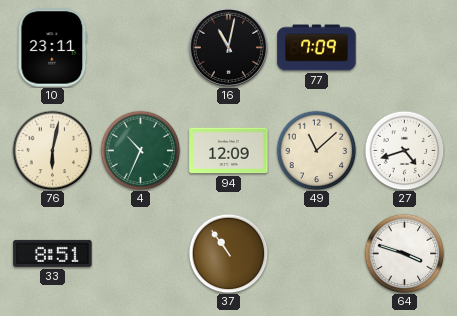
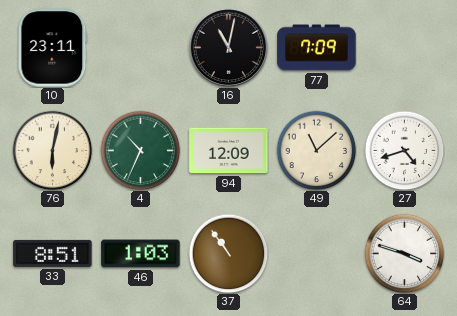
46: none -> 1:03
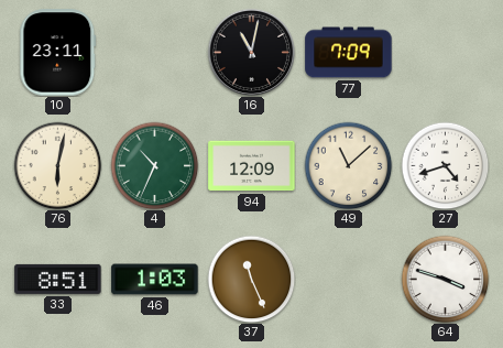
37: 10:54 -> 11:26
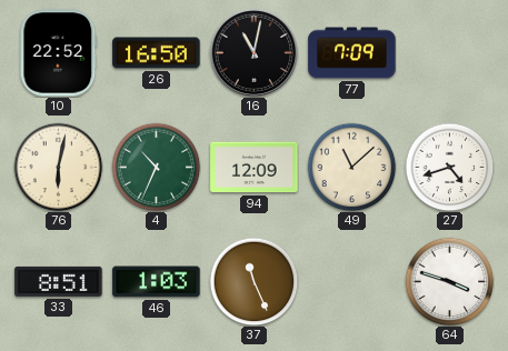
10: 23:11 -> 22:52
26: none -> 16:50
